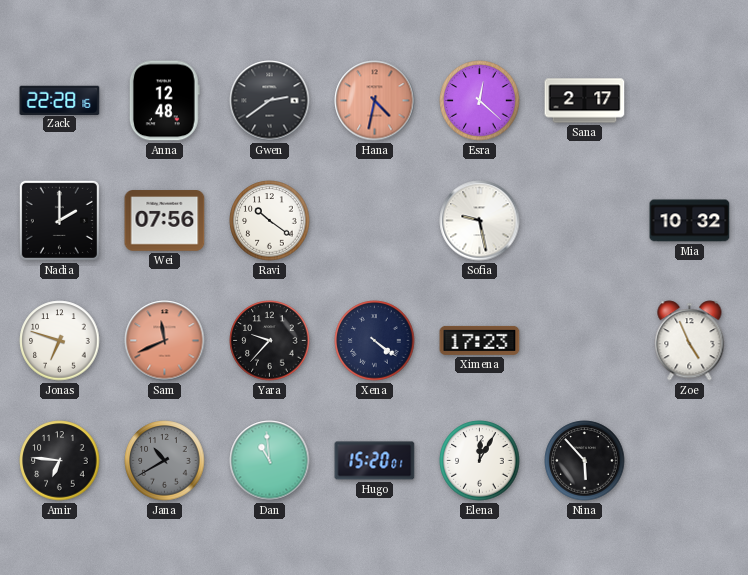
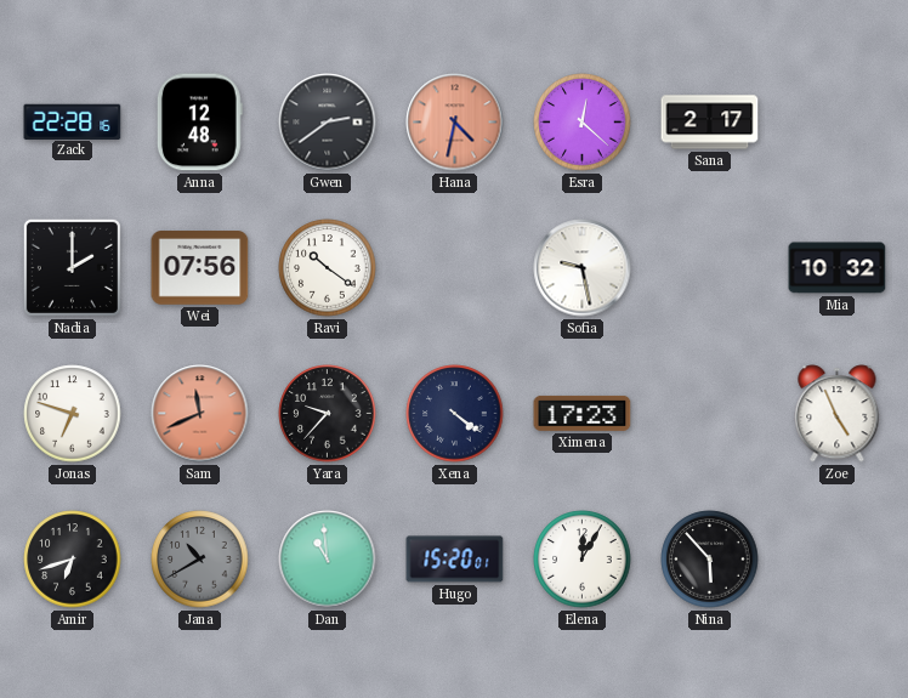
Amir: 6:46 -> 6:42
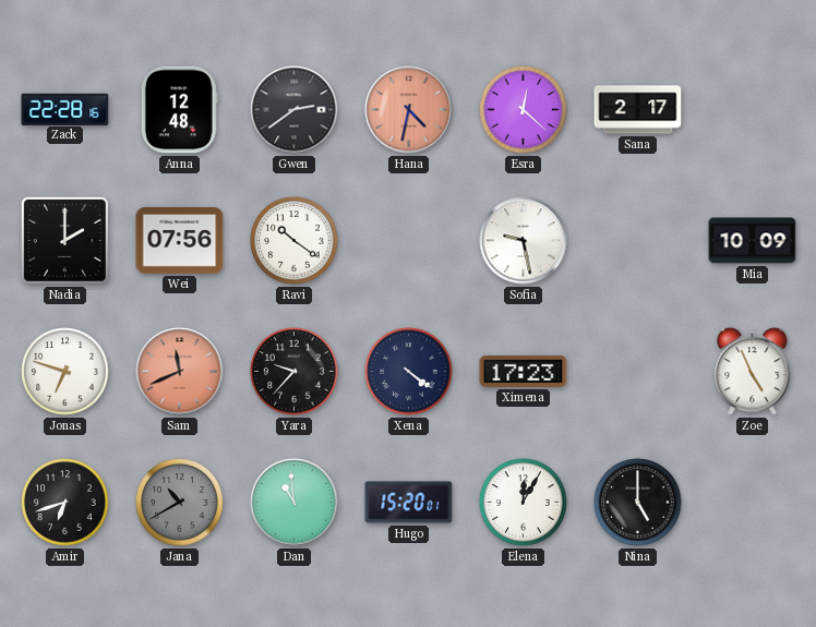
Mia: 10:32 -> 10:09
Nina: 5:53 -> 5:00
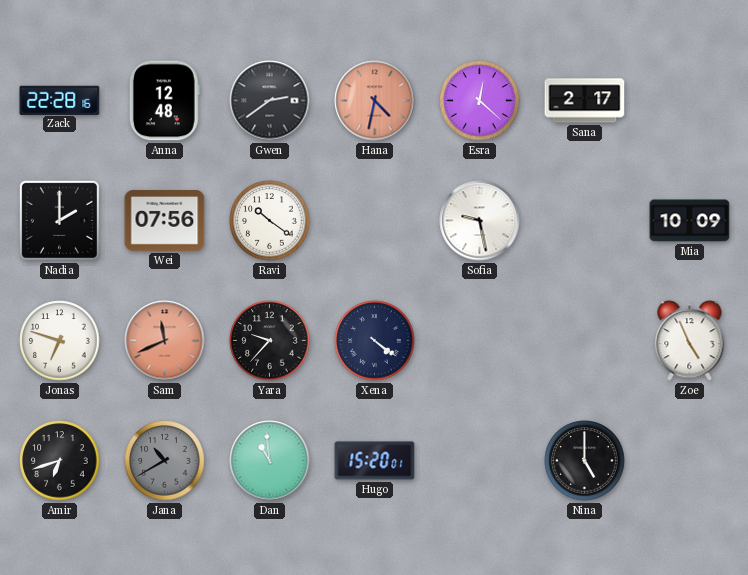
Ximena: 17:23 -> none
Elena: 12:05 -> none
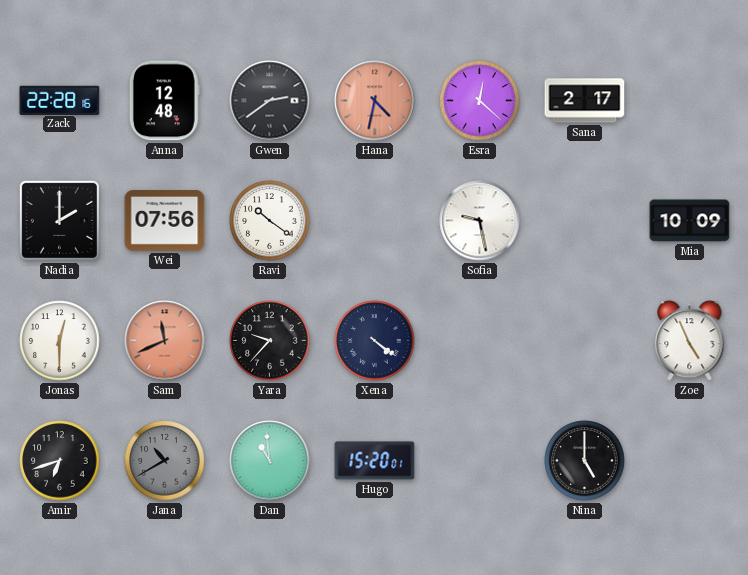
Jonas: 6:48 -> 12:30
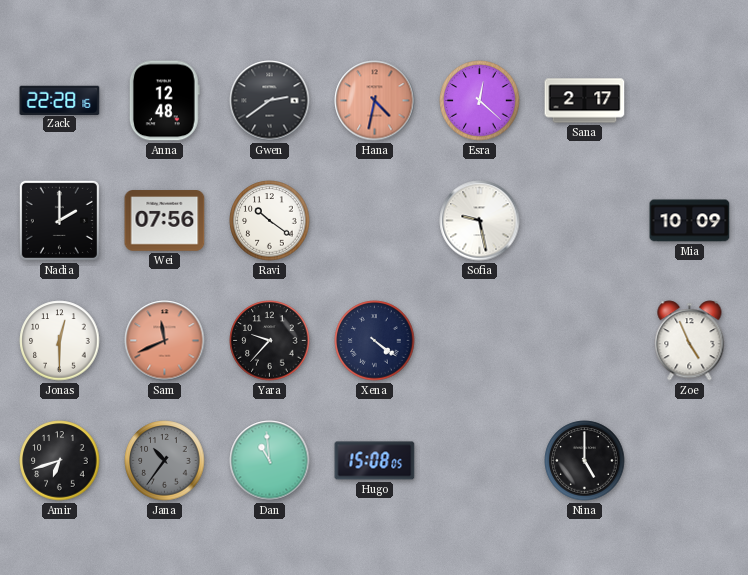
Jana: 10:40 -> 10:36
Hugo: 15:20 -> 15:08
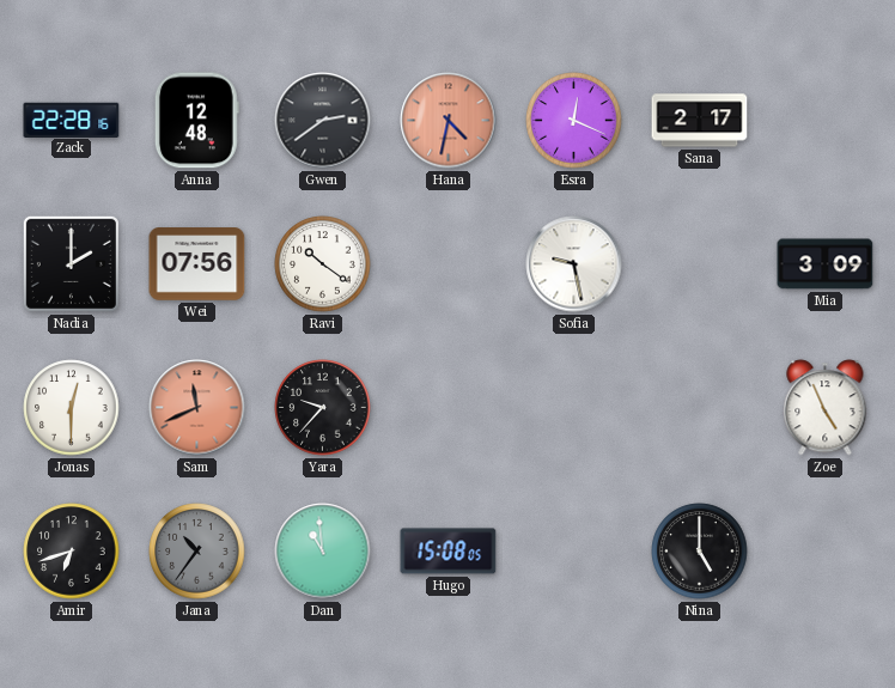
Esra: 12:22 -> 12:19
Mia: 10:09 -> 3:09
Xena: 4:21 -> none
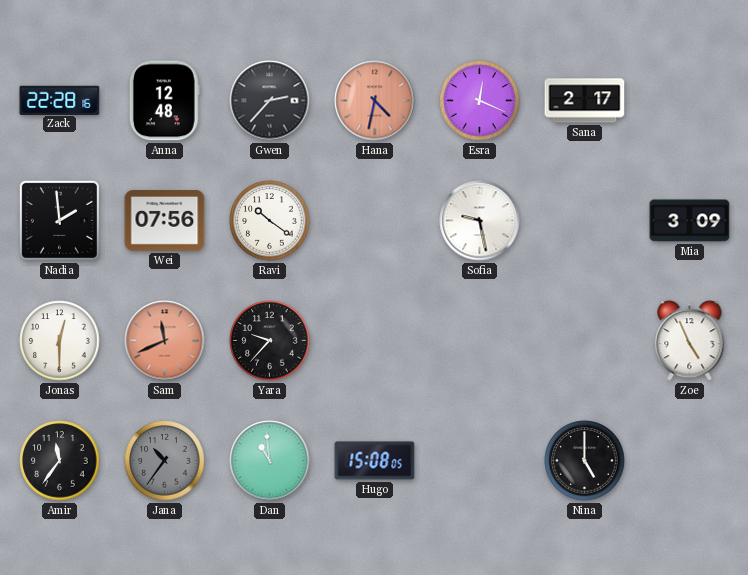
Gwen: 2:39 -> 2:37
Nadia: 2:00 -> 1:59
Amir: 6:42 -> 11:36
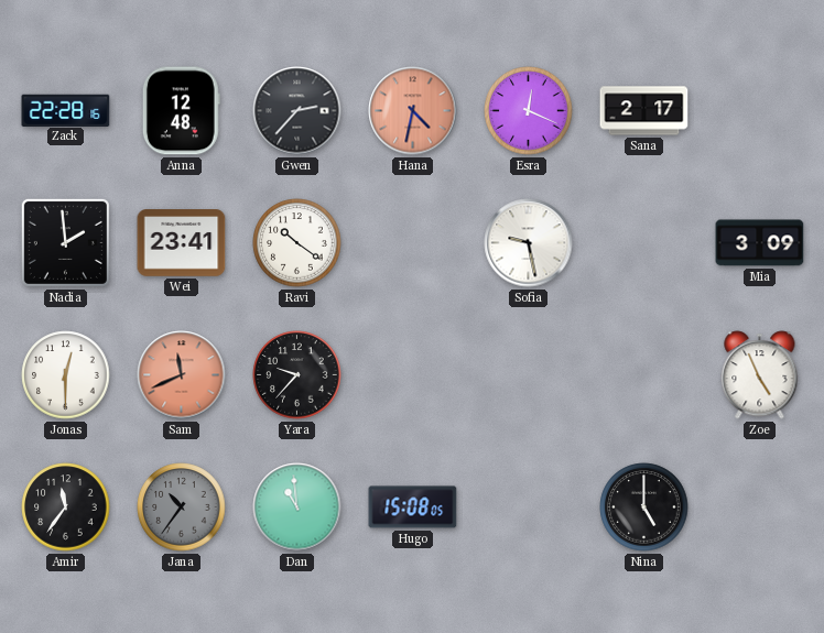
Wei: 07:56 -> 23:41
